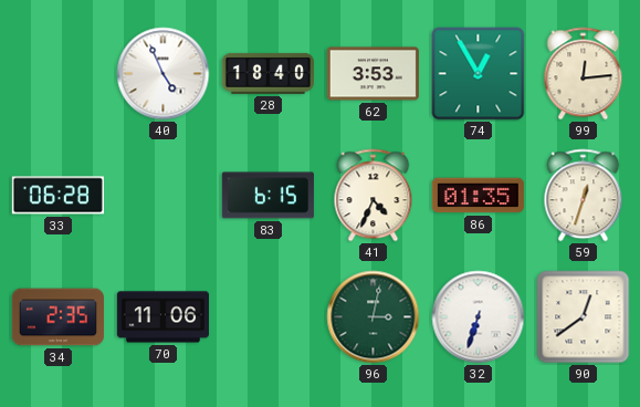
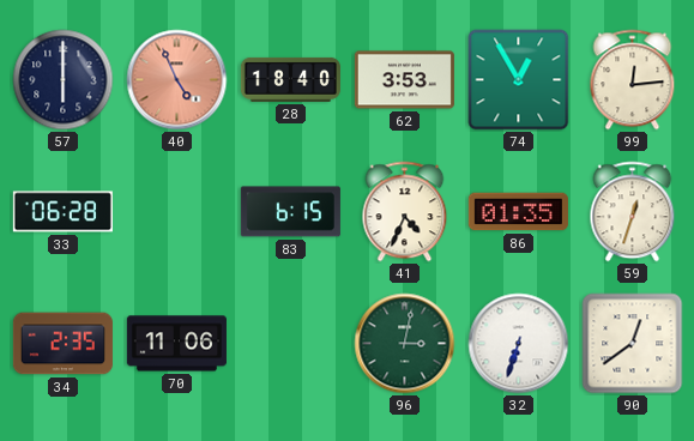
57: none -> 6:00
40 dial: white -> salmon
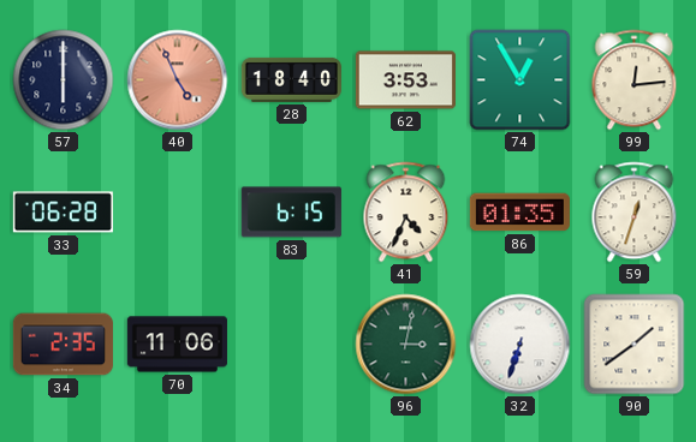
90: 12:39 -> 1:39
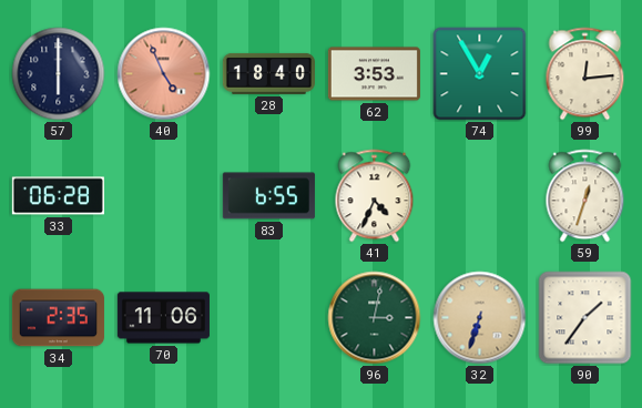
83: 6:15 -> 6:55
86: 01:35 -> none
32 dial: white -> champagne
90: 1:39 -> 1:36
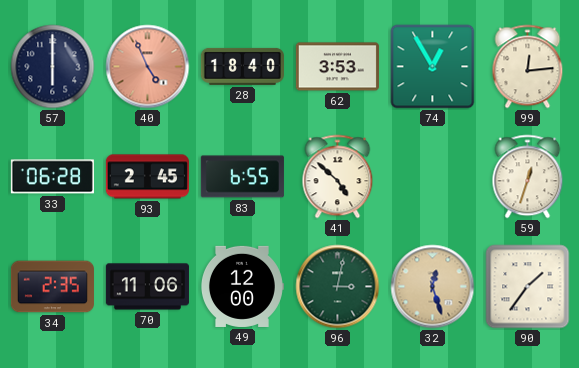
93: none -> 2:45
41: 4:34 -> 4:52
49: none -> 12:00
32: 6:33 -> 12:27
